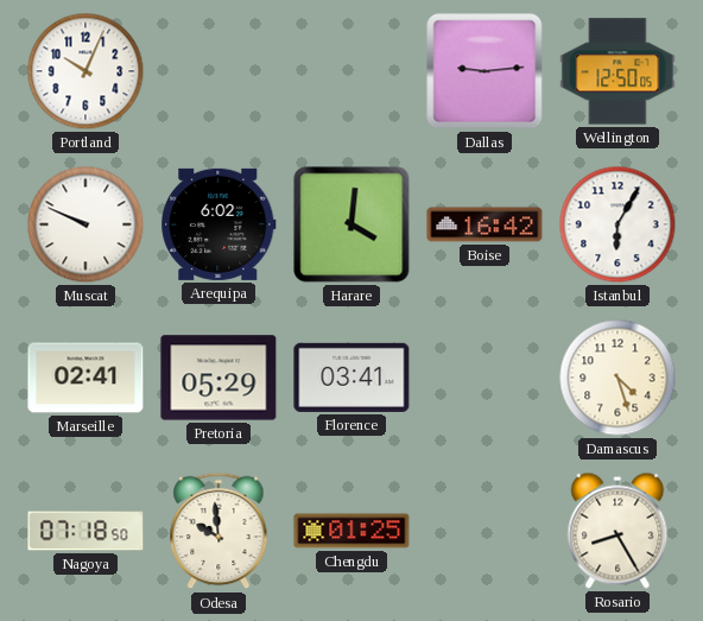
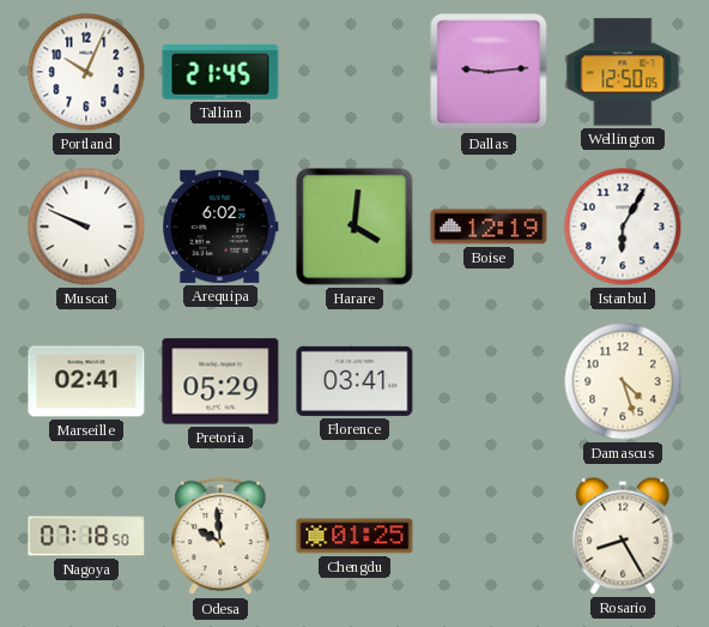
Tallinn: none -> 21:45
Boise: 16:42 -> 12:19
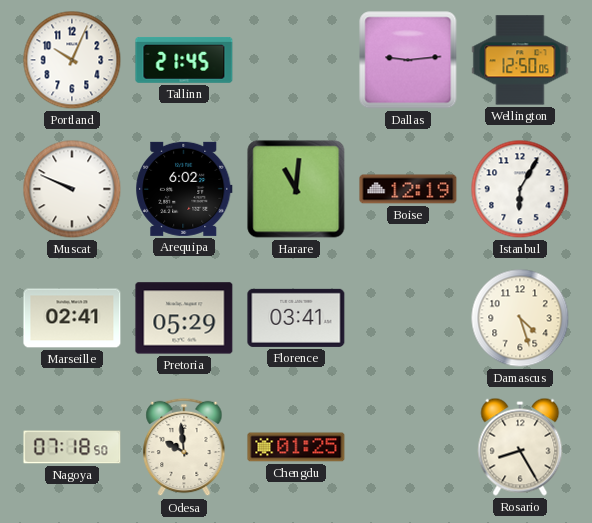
Harare: 4:01 -> 11:01
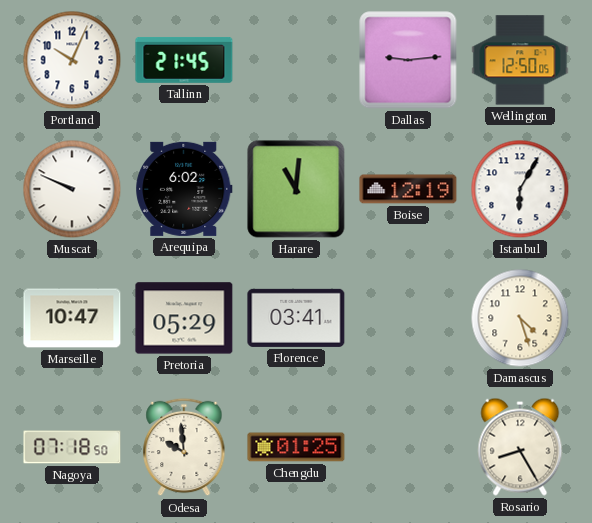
Marseille: 02:41 -> 10:47
